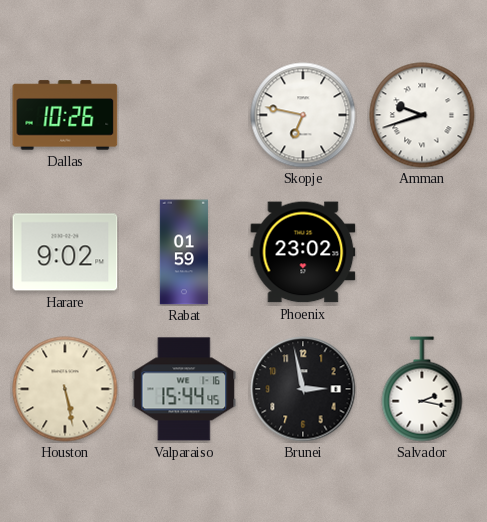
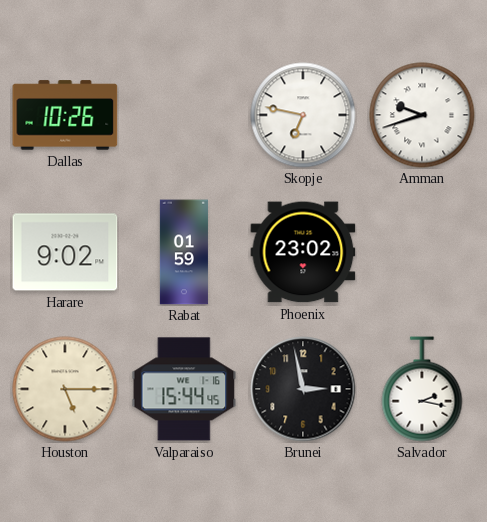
Houston: 5:28 -> 5:15
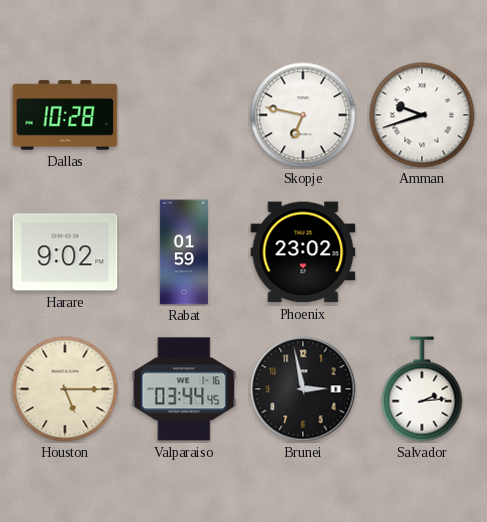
Dallas: 10:26 -> 10:28
Valparaiso: 15:44 -> 03:44
Salvador: 2:17 -> 2:14
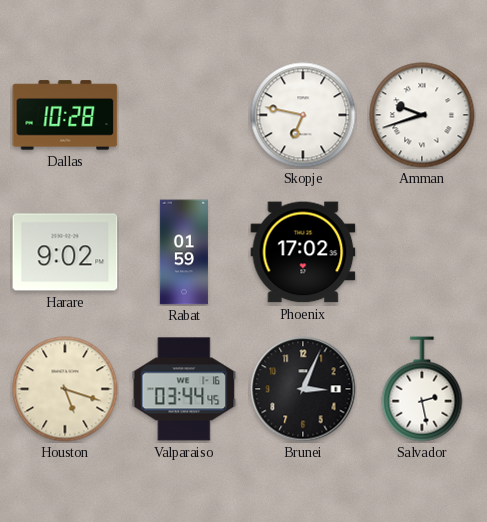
Phoenix: 23:02 -> 17:02
Houston: 5:15 -> 5:18
Brunei: 2:58 -> 3:04
Salvador: 2:14 -> 2:28
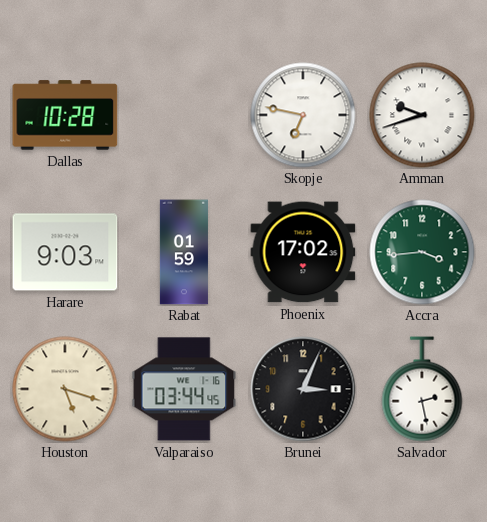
Harare: 9:02 -> 9:03
Accra: none -> 3:44
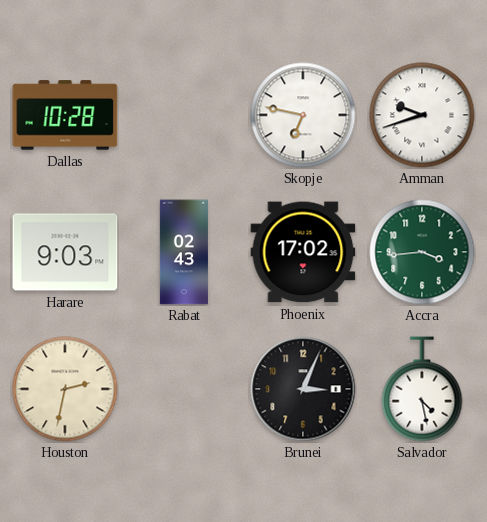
Rabat: 01:59 -> 02:43
Houston: 5:18 -> 2:32
Valparaiso: 03:44 -> none
Salvador: 2:28 -> 4:28
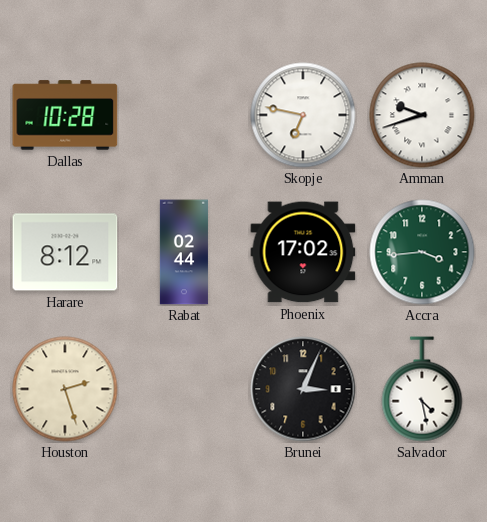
Harare: 9:03 -> 8:12
Rabat: 02:43 -> 02:44
Houston: 2:32 -> 2:27
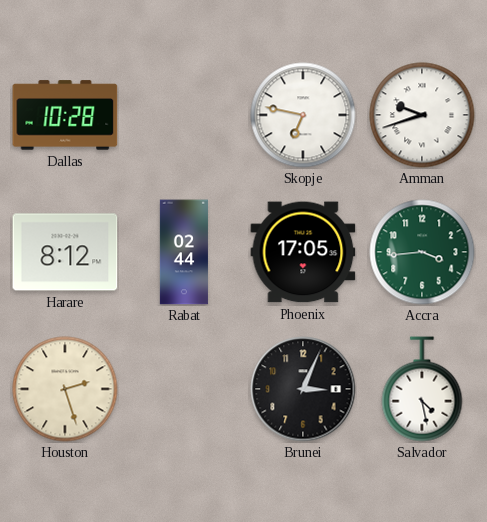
Phoenix: 17:02 -> 17:05
